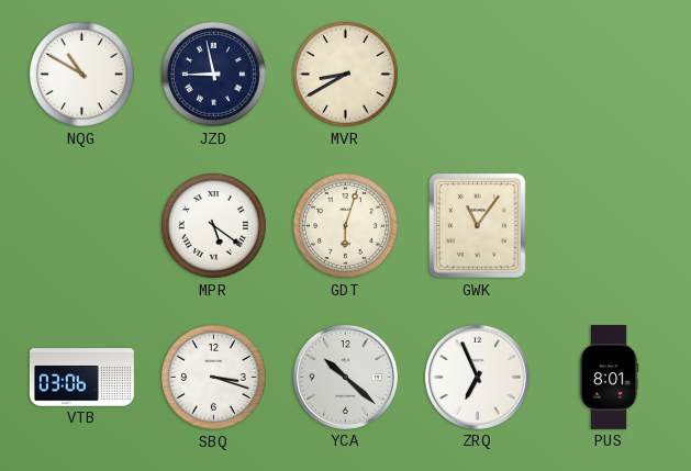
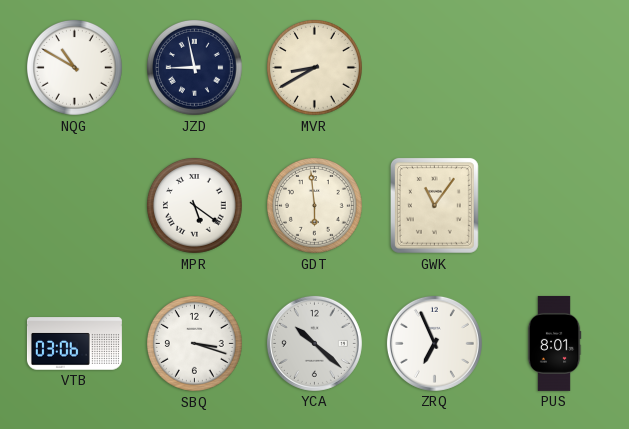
GDT: 6:03 -> 5:59
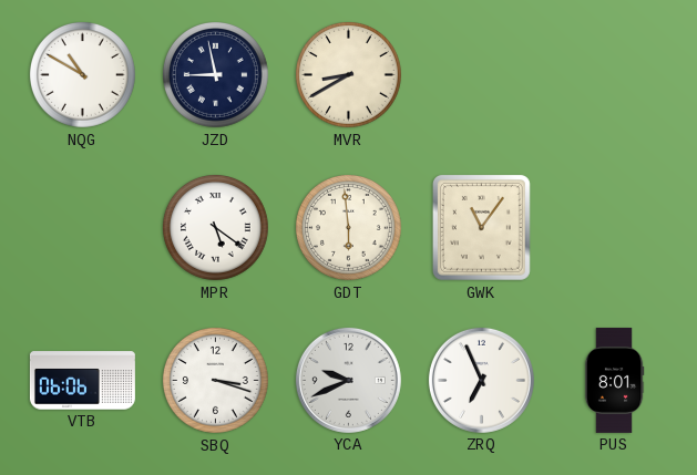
VTB: 03:06 -> 06:06
YCA: 10:22 -> 9:41
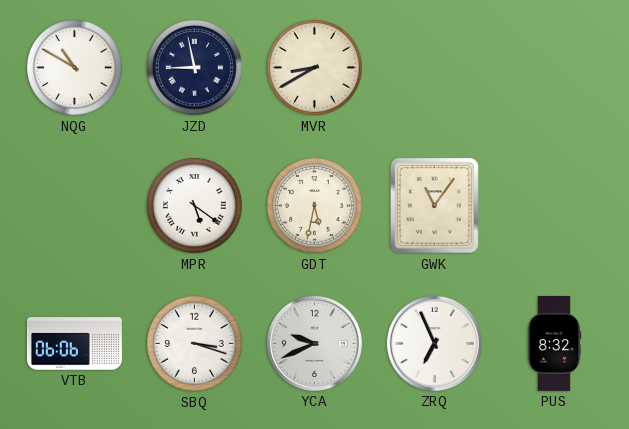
GDT: 5:59 -> 5:32
PUS: 8:01 -> 8:32
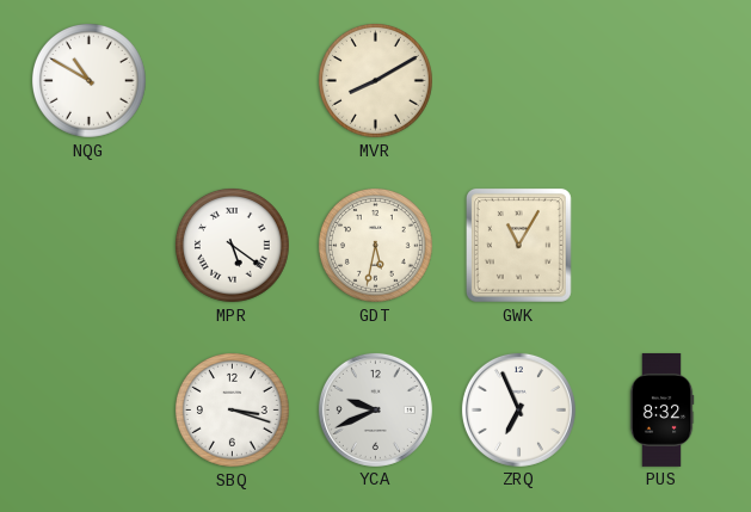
JZD: 8:58 -> none
MVR: 8:40 -> 8:10
GWK: 11:06 -> 11:05
VTB: 06:06 -> none
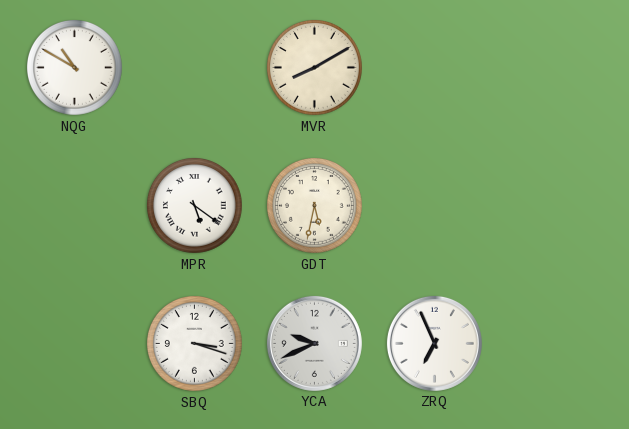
GWK: 11:05 -> none
PUS: 8:32 -> none
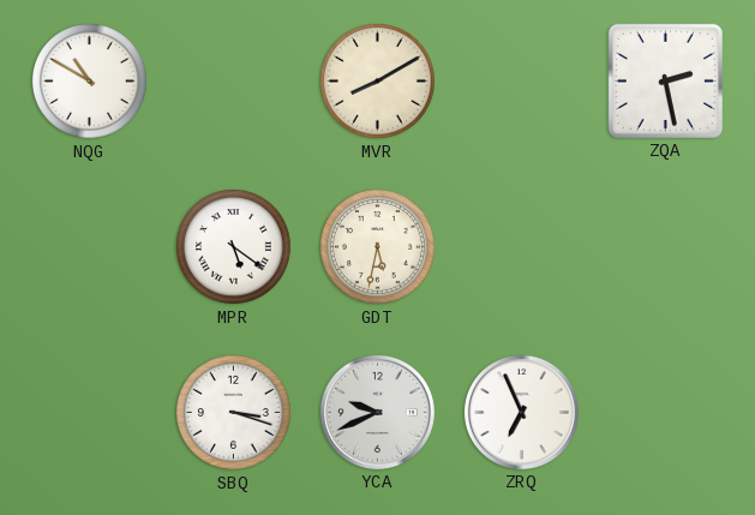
ZQA: none -> 2:28
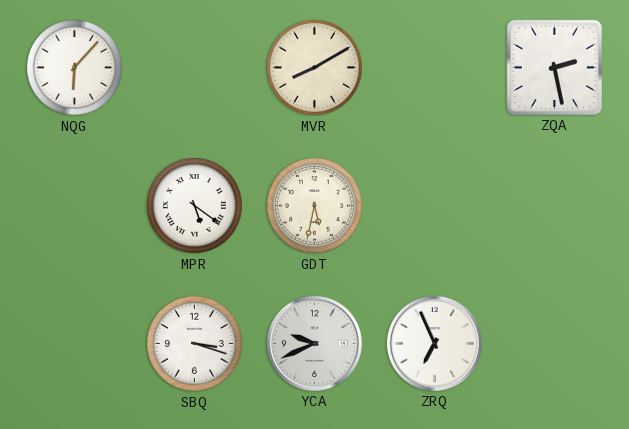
NQG: 10:50 -> 6:07
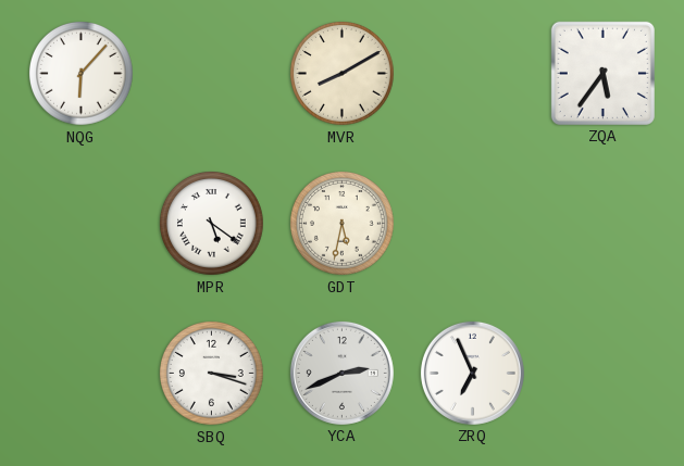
ZQA: 2:28 -> 5:36
YCA: 9:41 -> 2:41
